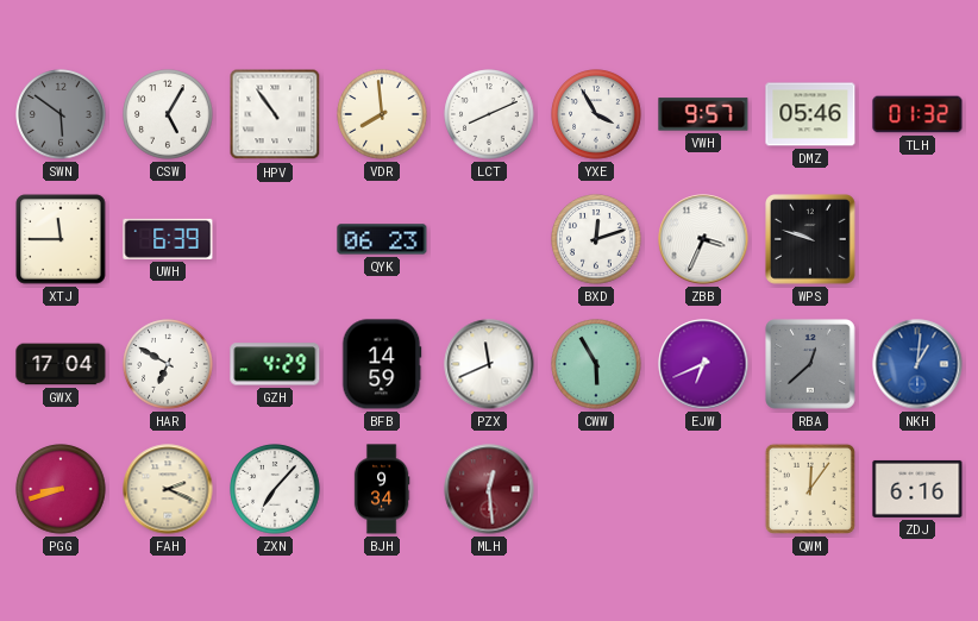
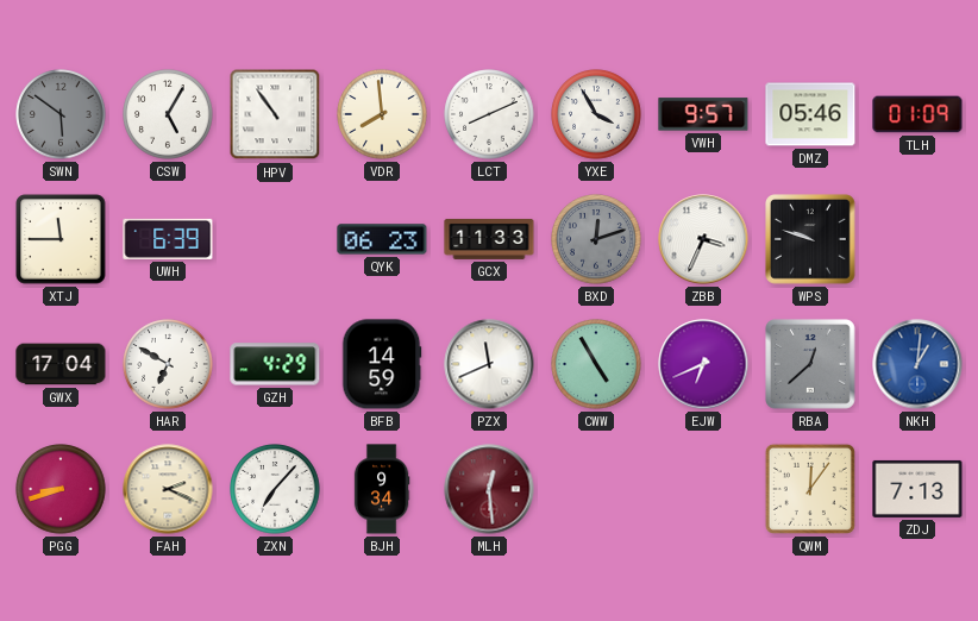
TLH: 01:32 -> 01:09
GCX: none -> 11:33
BXD dial: white -> grey
CWW: 5:55 -> 4:55
ZDJ: 6:16 -> 7:13
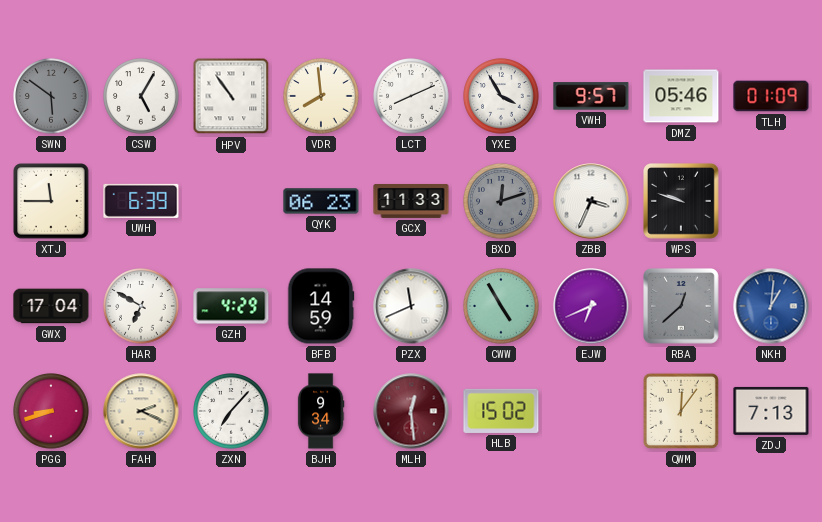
HLB: none -> 15:02
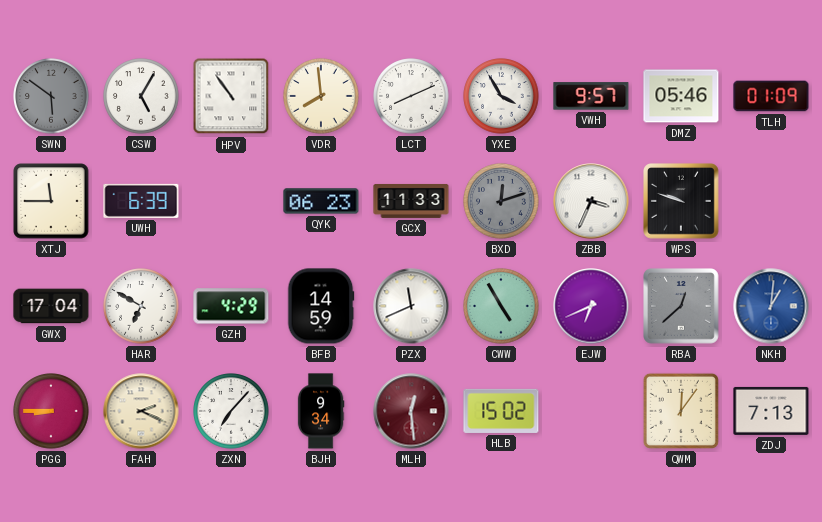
PGG: 8:42 -> 8:45
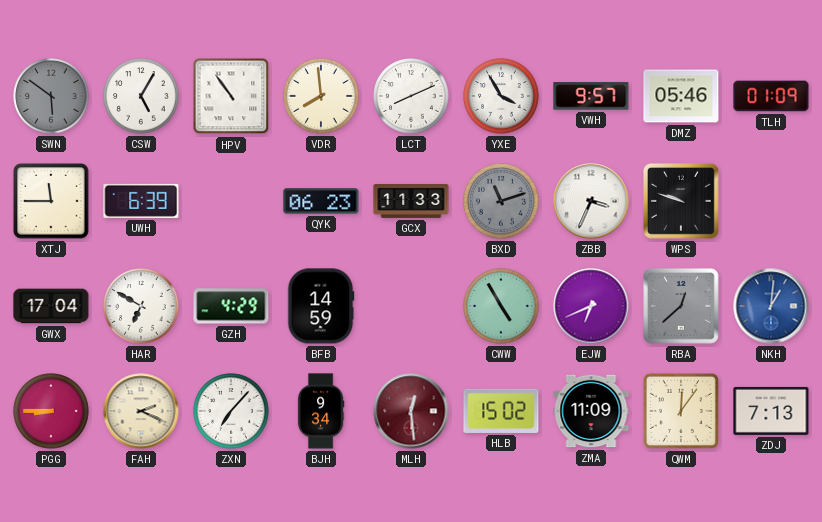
BXD: 12:12 -> 11:12
PZX: 11:41 -> none
ZMA: none -> 11:09
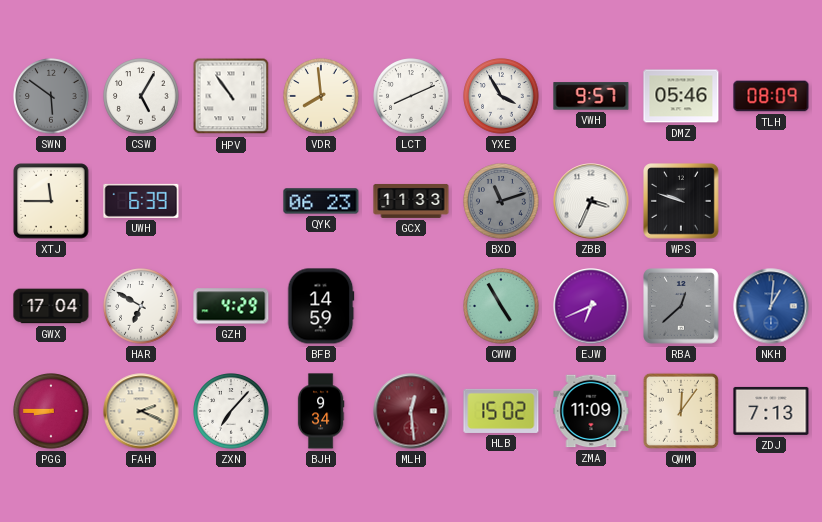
TLH: 01:09 -> 08:09
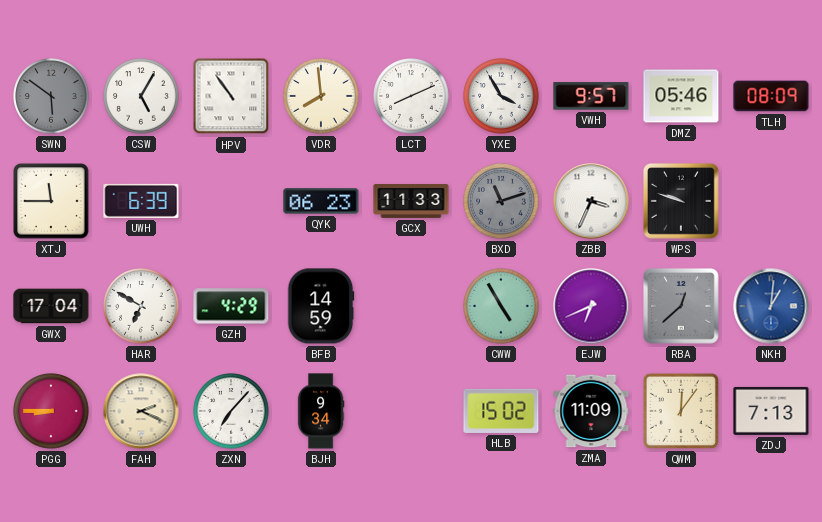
MLH: 12:29 -> none
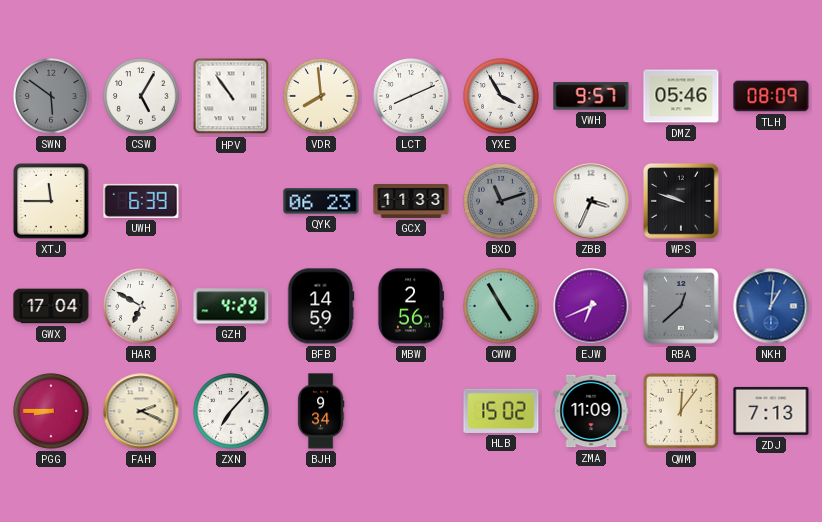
MBW: none -> 2:56
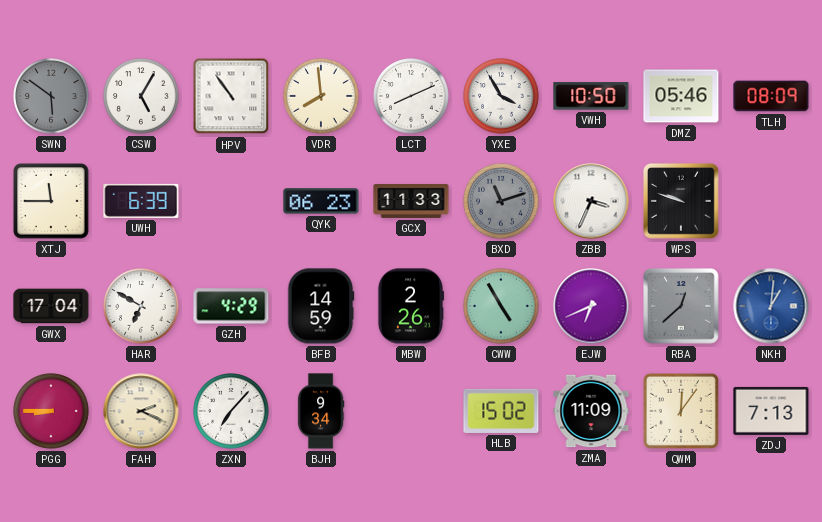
VWH: 9:57 -> 10:50
MBW: 2:56 -> 2:26
